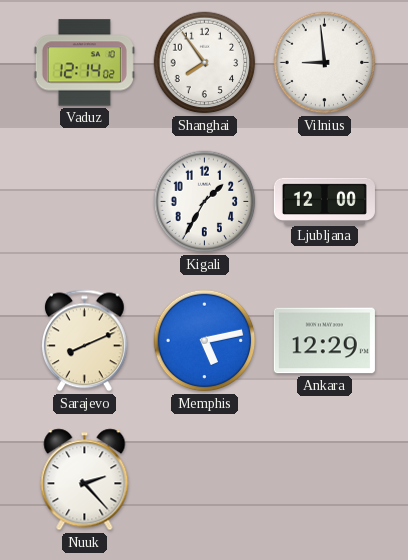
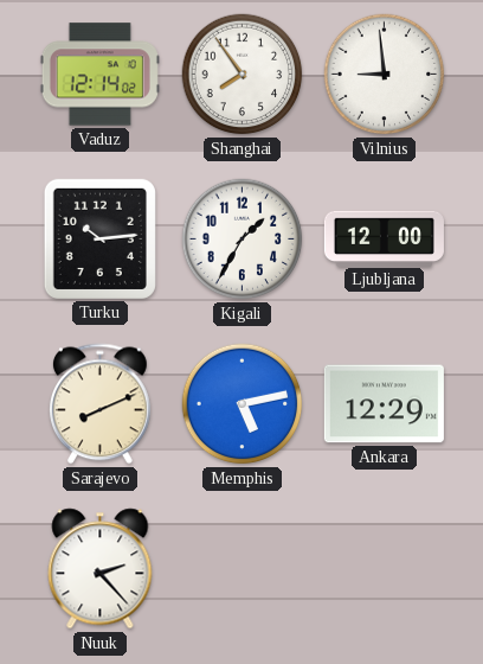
Turku: none -> 10:14
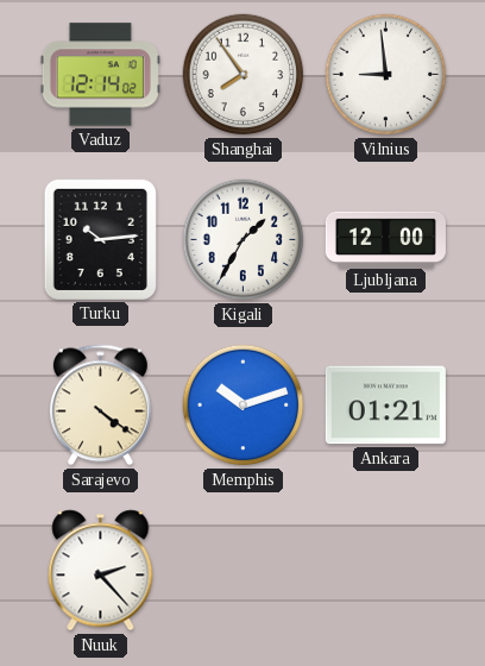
Sarajevo: 8:11 -> 4:21
Memphis: 5:13 -> 10:12
Ankara: 12:29 -> 01:21
